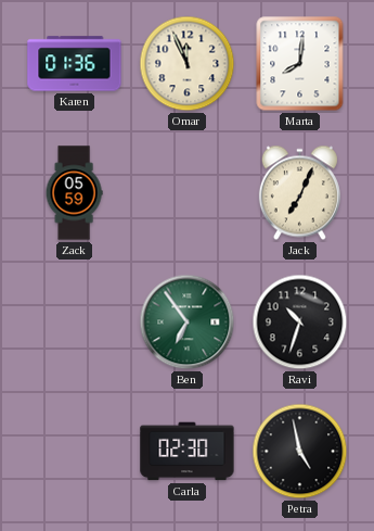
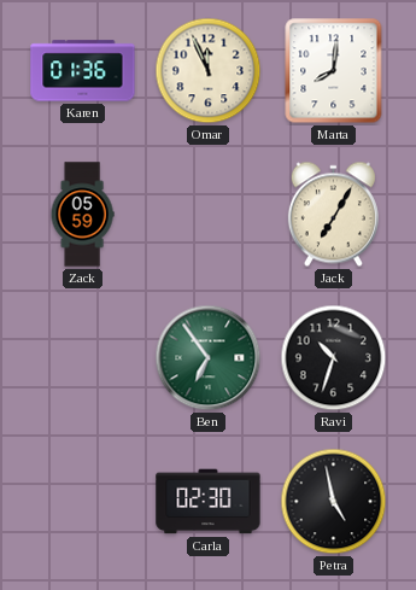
Jack: 7:04 -> 7:05
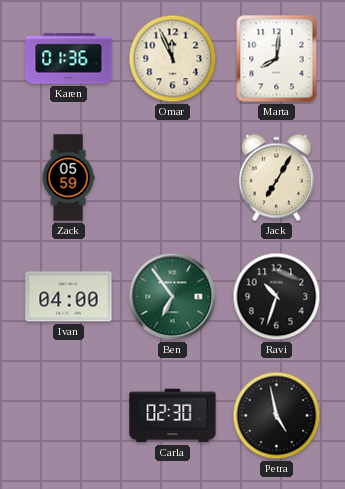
Ivan: none -> 04:00
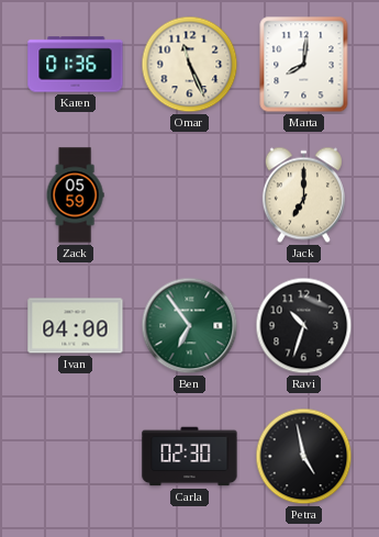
Omar: 11:56 -> 11:26
Jack: 7:05 -> 7:00
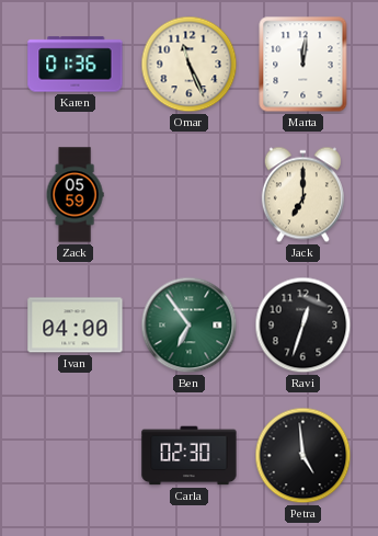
Marta: 8:01 -> 12:01
Ravi: 10:33 -> 12:33
Petra: 4:58 -> 4:59
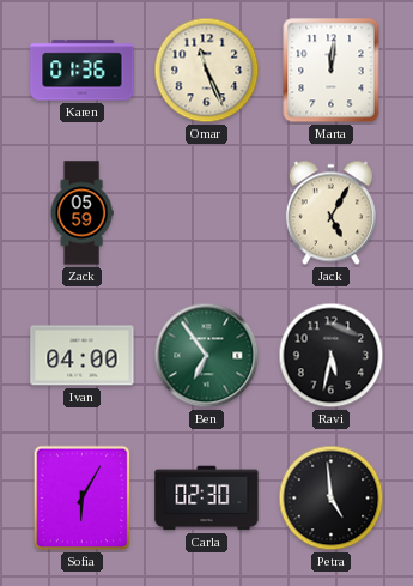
Jack: 7:00 -> 5:05
Ravi: 12:33 -> 5:32
Sofia: none -> 6:05
